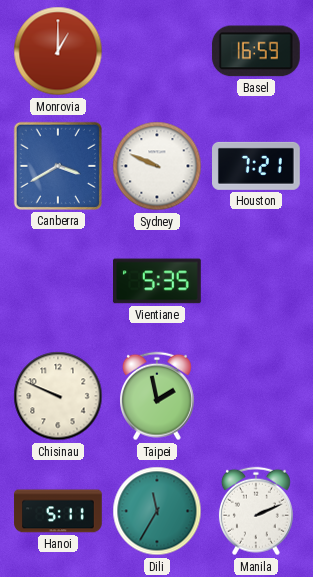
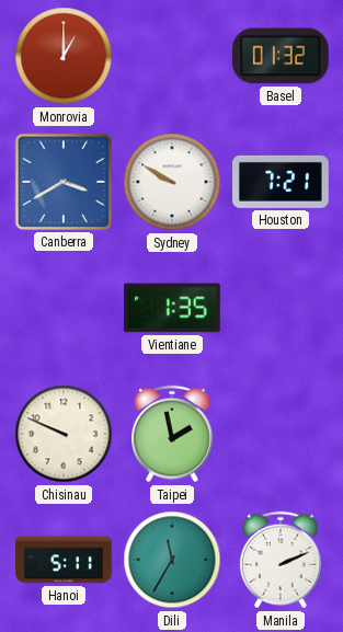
Basel: 16:59 -> 01:32
Sydney: 9:49 -> 9:50
Vientiane: 5:35 -> 1:35
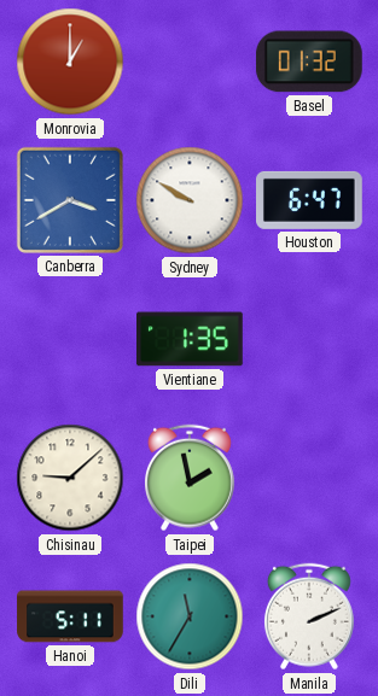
Houston: 7:21 -> 6:47
Chisinau: 9:49 -> 9:08
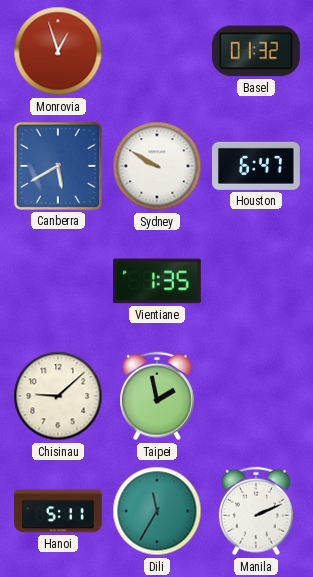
Monrovia: 1:00 -> 12:57
Canberra: 3:40 -> 5:40
